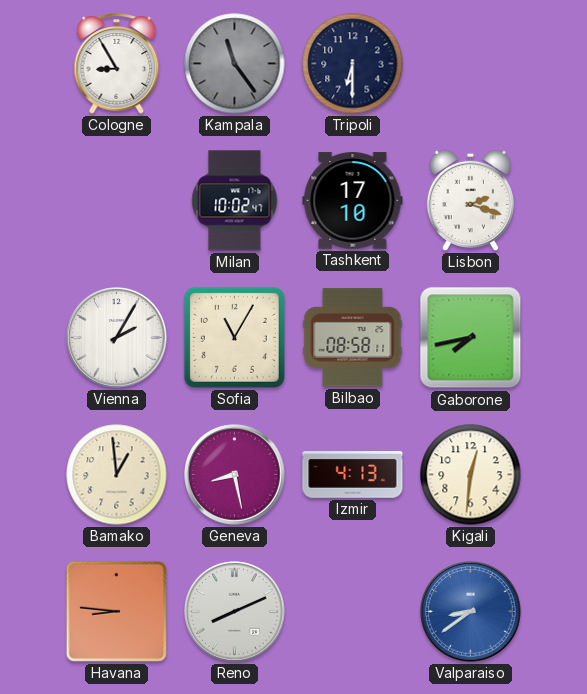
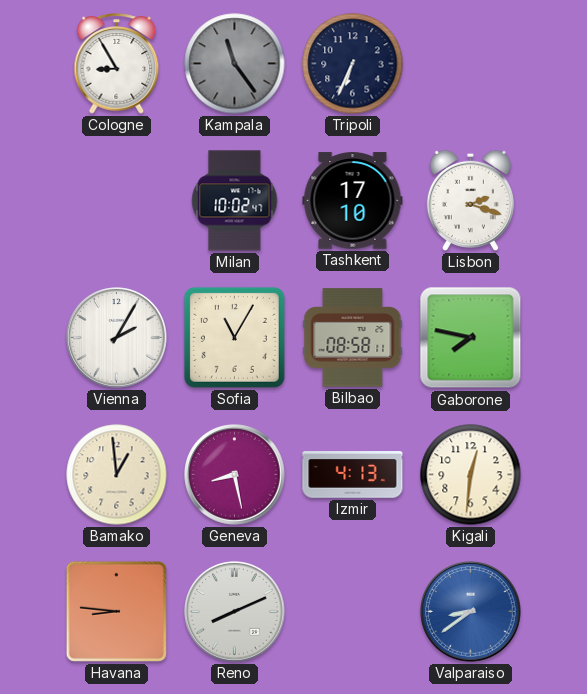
Tripoli: 6:30 -> 6:34
Gaborone: 7:43 -> 7:47
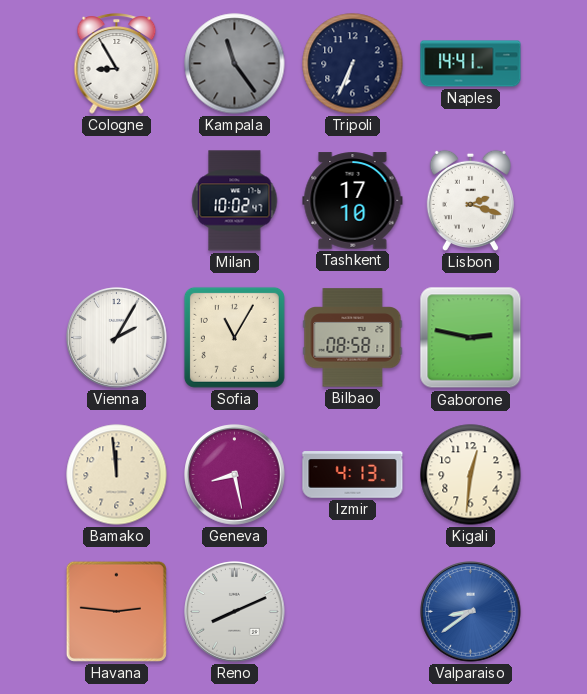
Naples: none -> 14:41
Gaborone: 7:47 -> 2:47
Bamako: 12:59 -> 11:59
Havana: 8:46 -> 2:46
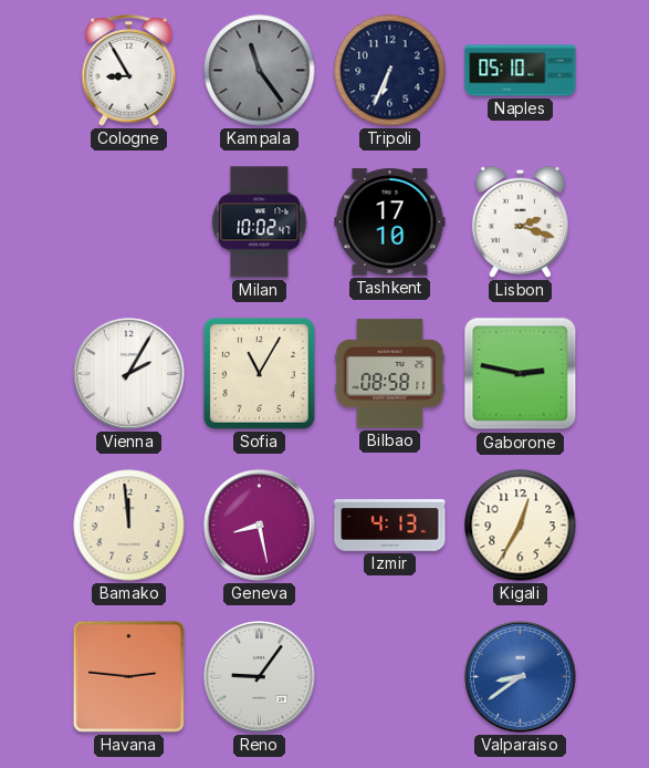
Naples: 14:41 -> 05:10
Kigali: 12:31 -> 12:35
Reno: 8:11 -> 9:06
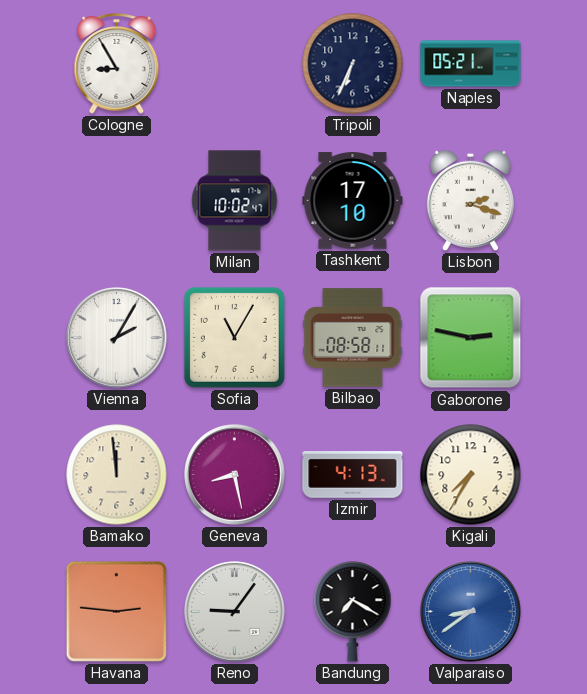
Kampala: 11:24 -> none
Naples: 05:10 -> 05:21
Kigali: 12:35 -> 7:35
Bandung: none -> 7:20
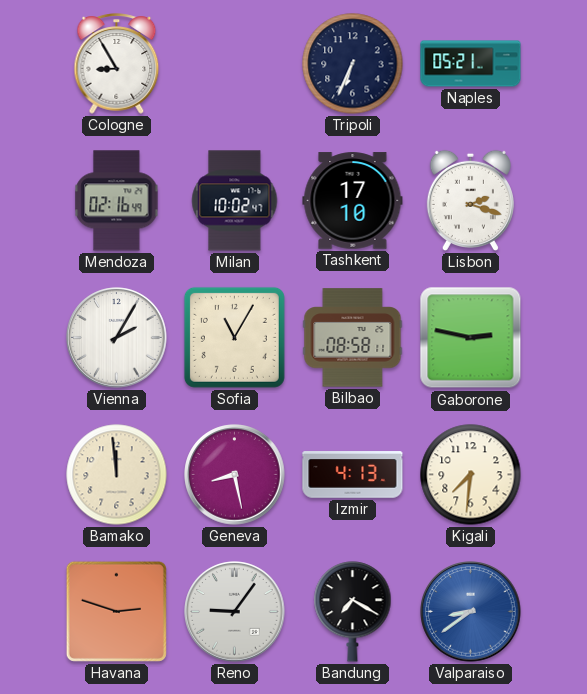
Mendoza: none -> 02:16
Kigali: 7:35 -> 7:31
Havana: 2:46 -> 2:48
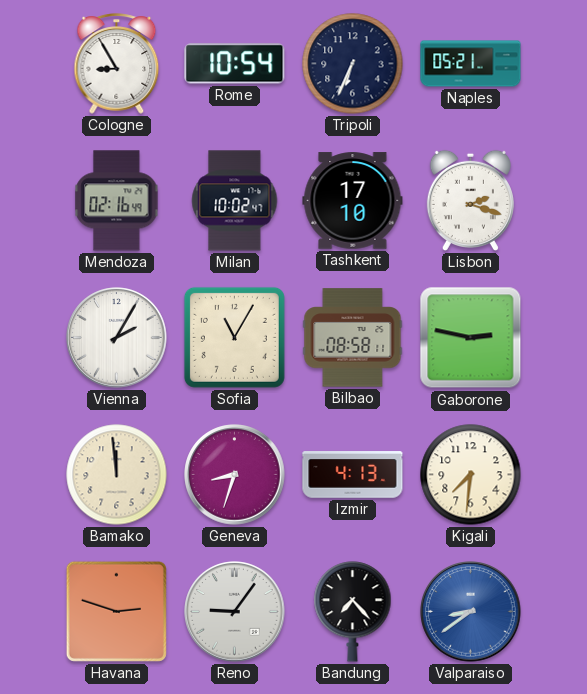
Rome: none -> 10:54
Geneva: 8:28 -> 8:33
Bandung: 7:20 -> 7:23
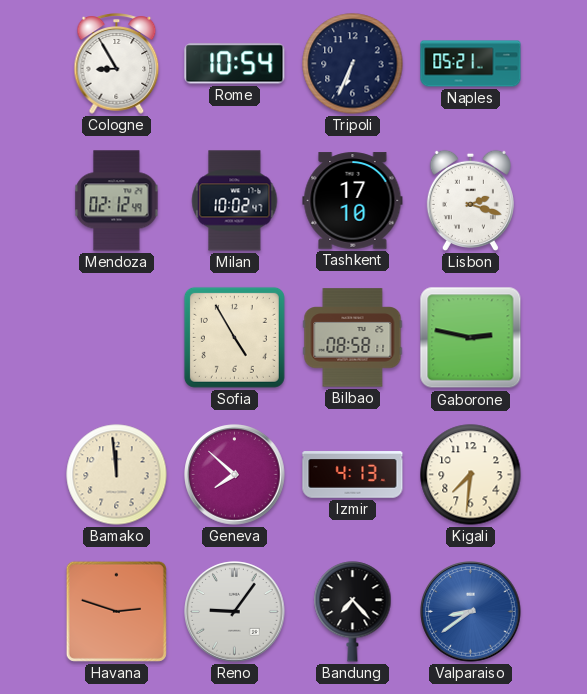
Mendoza: 02:16 -> 02:12
Vienna: 2:05 -> none
Sofia: 11:05 -> 4:55
Geneva: 8:33 -> 7:52
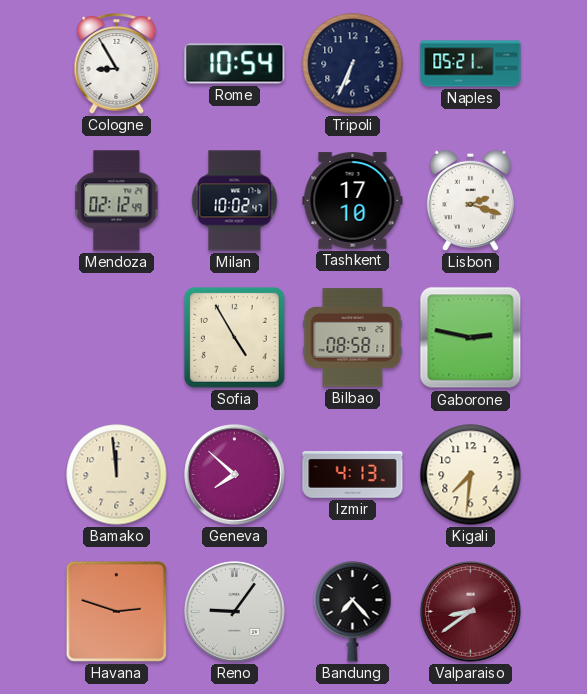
Valparaiso dial: blue -> burgundy
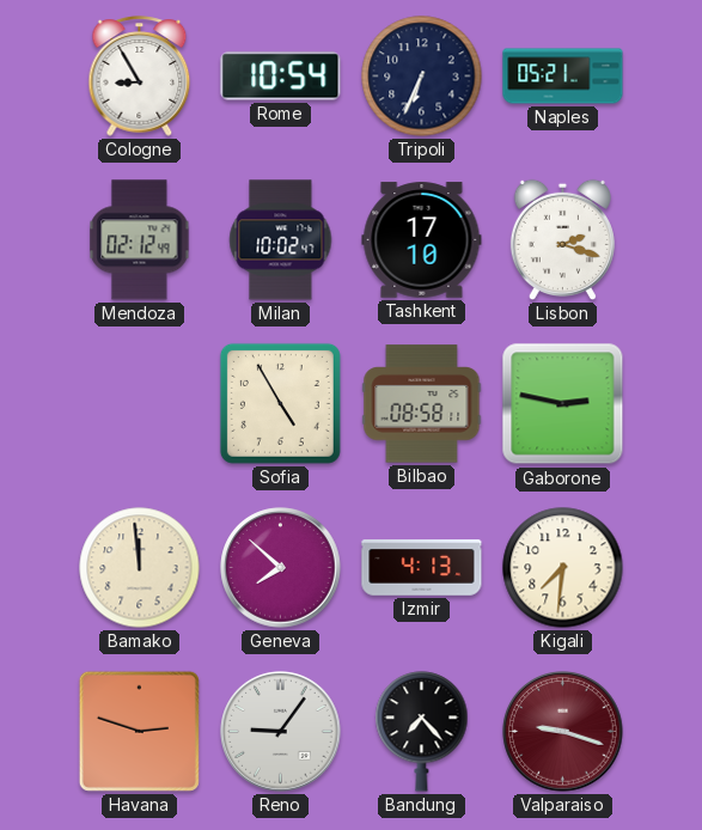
Valparaiso: 8:39 -> 9:18
